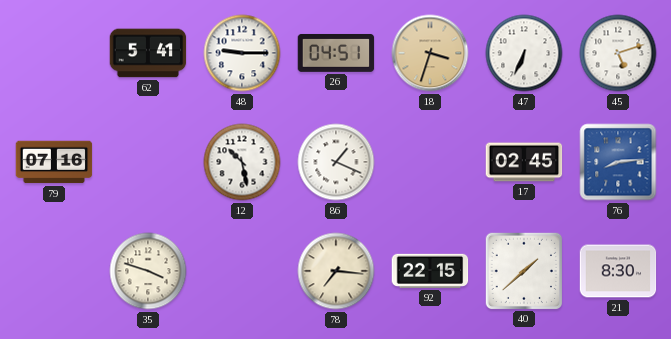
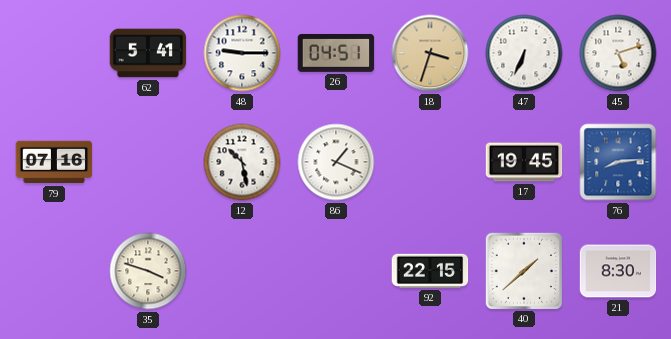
17: 02:45 -> 19:45
78: 7:16 -> none
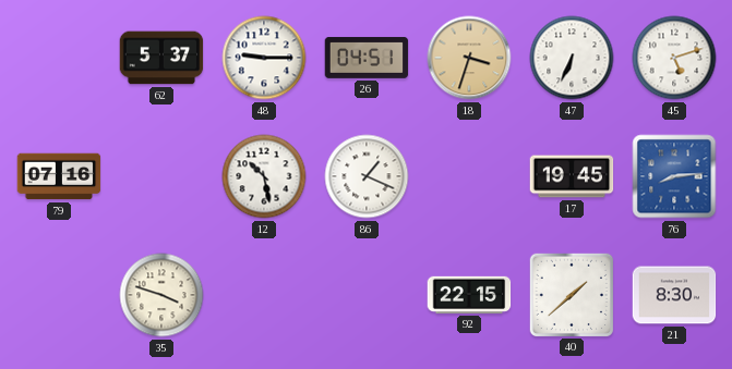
62: 5:41 -> 5:37
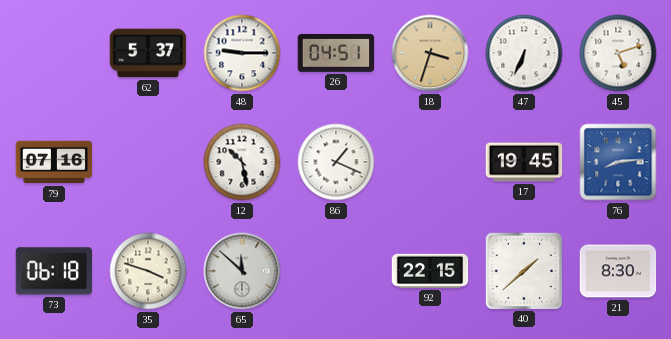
73: none -> 06:18
65: none -> 11:52
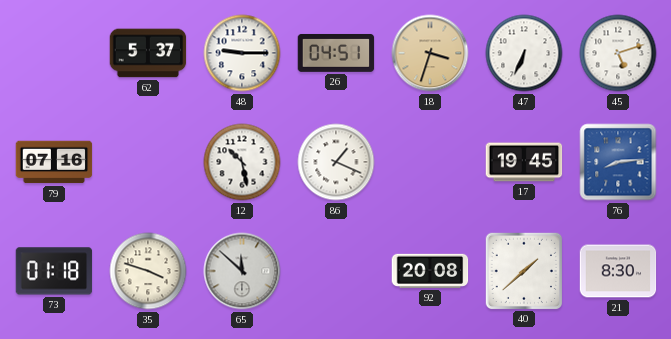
73: 06:18 -> 01:18
92: 22:15 -> 20:08
